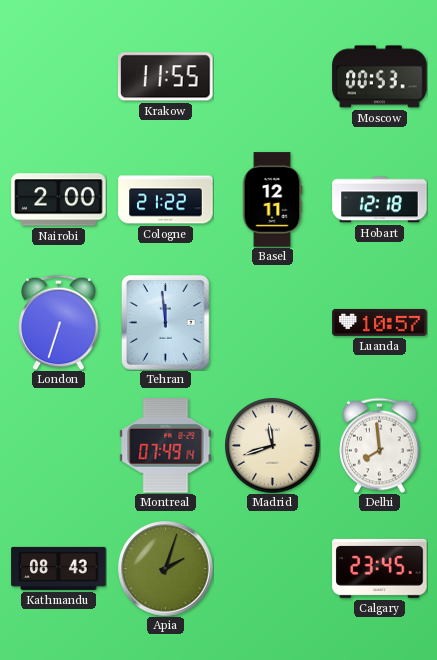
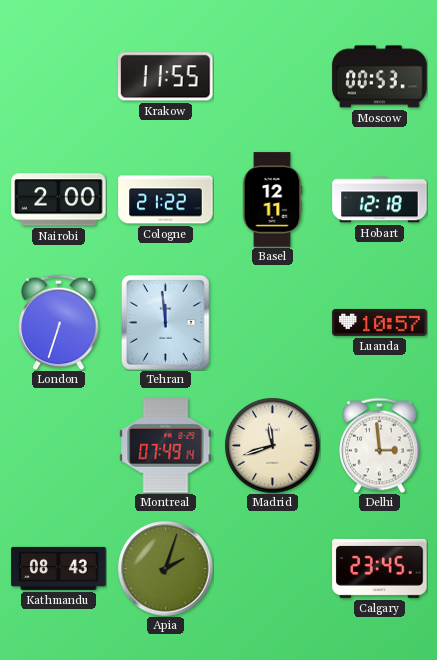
Delhi: 7:59 -> 2:59
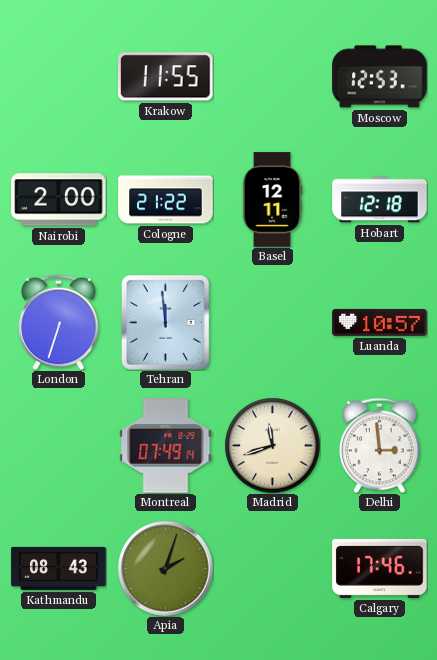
Moscow: 00:53 -> 12:53
Calgary: 23:45 -> 17:46
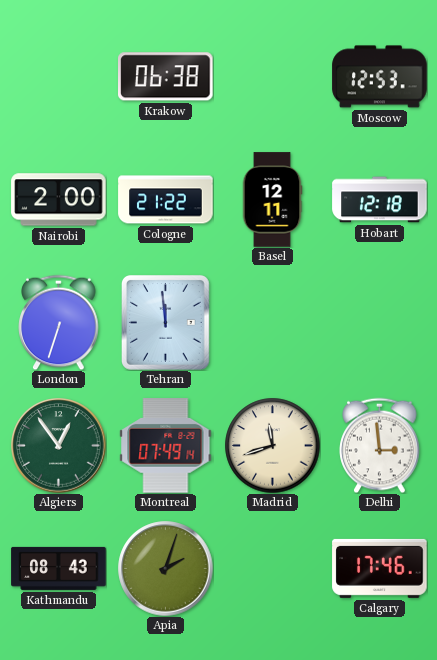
Krakow: 11:55 -> 06:38
Luanda: 10:57 -> none
Algiers: none -> 12:54
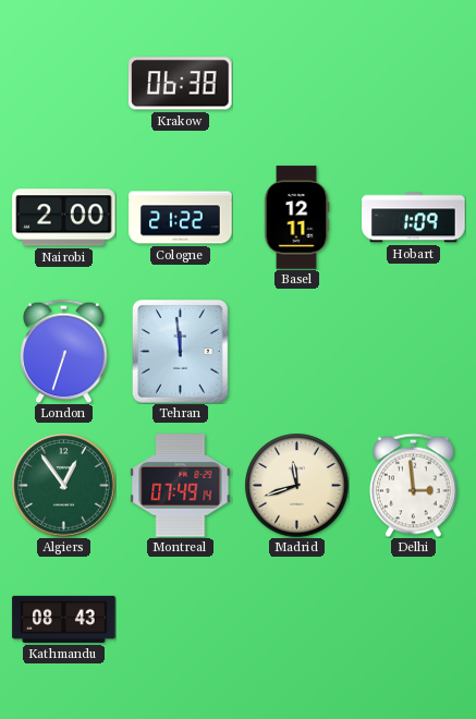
Moscow: 12:53 -> none
Hobart: 12:18 -> 1:09
Apia: 2:03 -> none
Calgary: 17:46 -> none
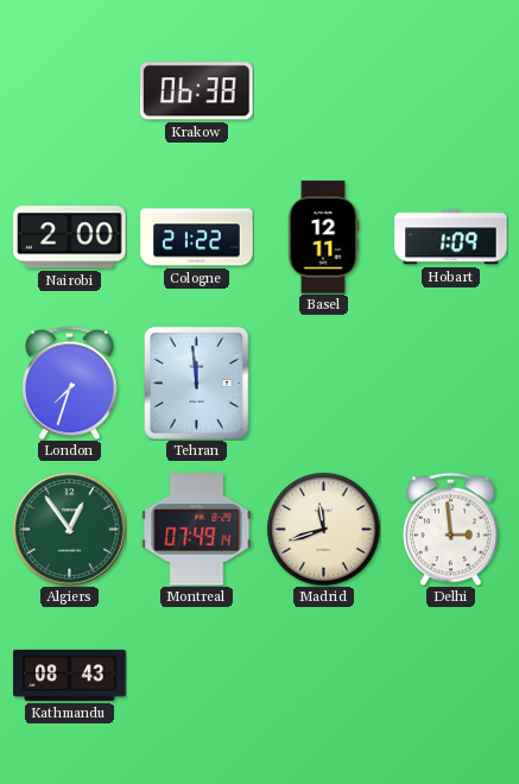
London: 6:33 -> 7:33
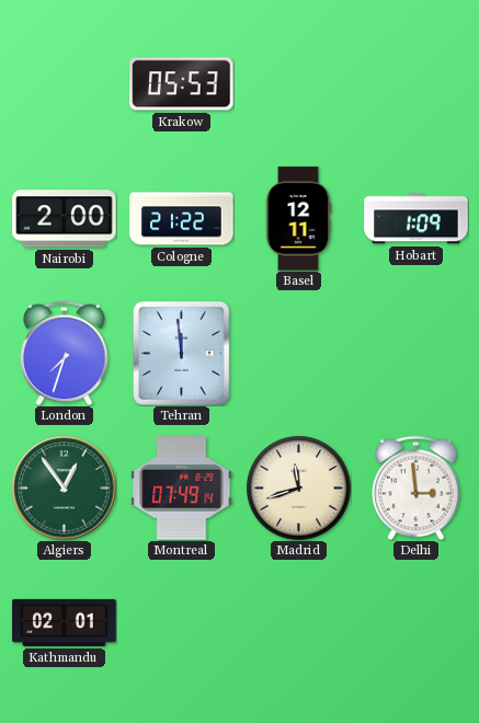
Krakow: 06:38 -> 05:53
Kathmandu: 08:43 -> 02:01
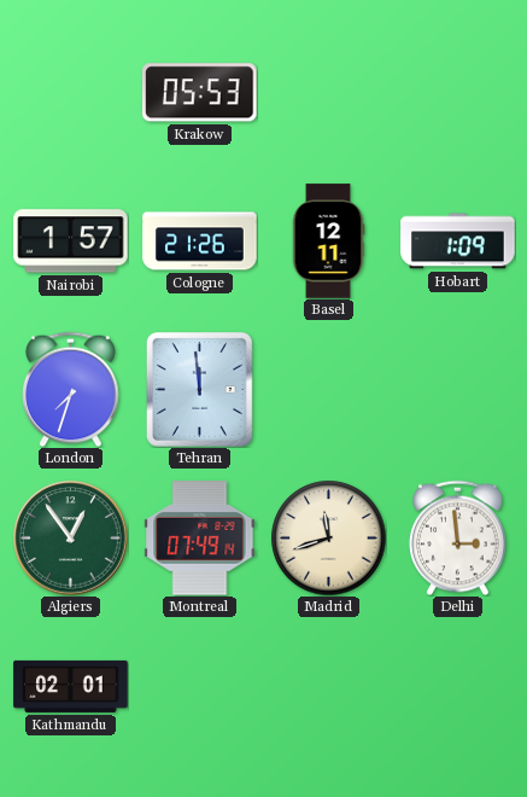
Nairobi: 2:00 -> 1:57
Cologne: 21:22 -> 21:26
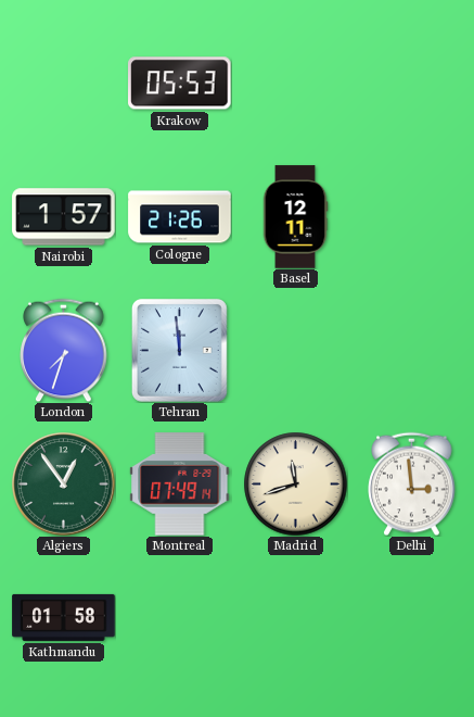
Hobart: 1:09 -> none
Kathmandu: 02:01 -> 01:58
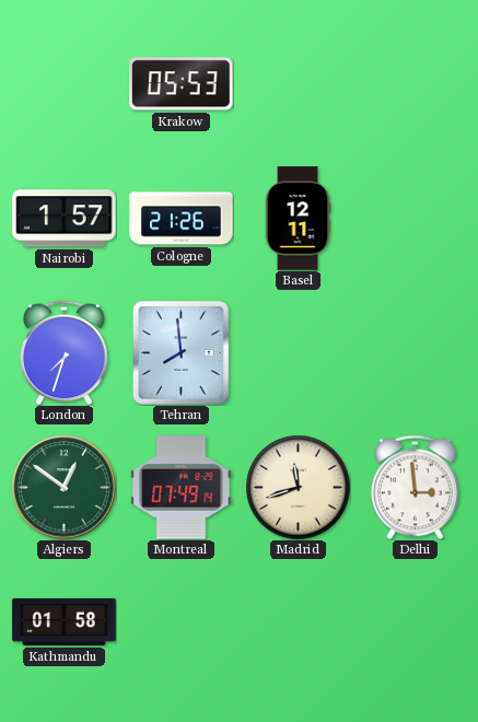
Tehran: 11:59 -> 7:59
Algiers: 12:54 -> 12:51
